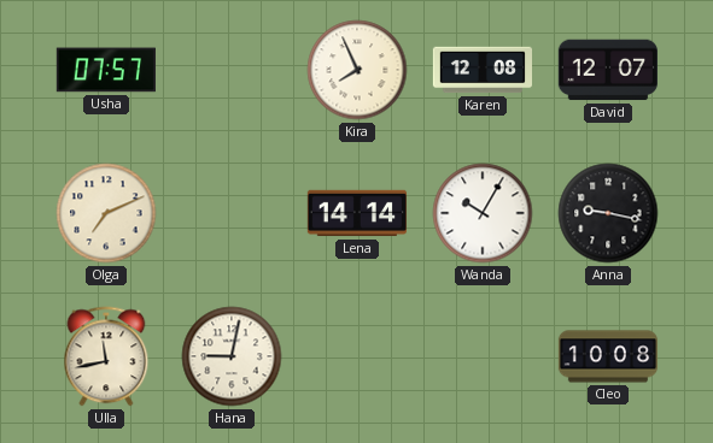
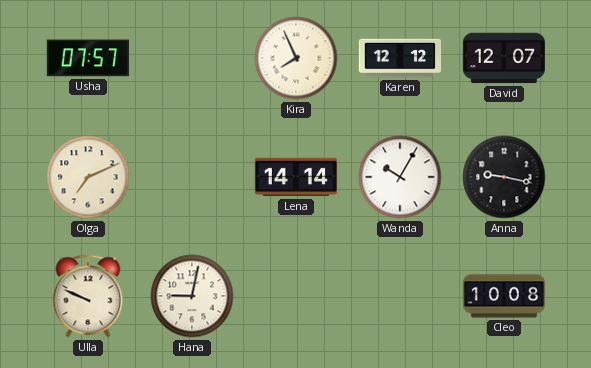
Karen: 12:08 -> 12:12
Ulla: 11:43 -> 9:49
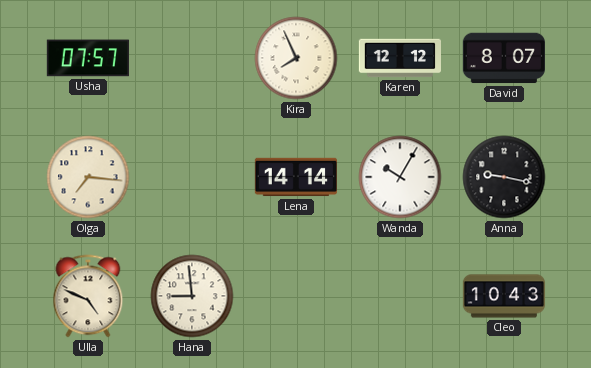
David: 12:07 -> 8:07
Olga: 7:11 -> 7:16
Ulla: 9:49 -> 4:49
Hana: 9:02 -> 8:59
Cleo: 10:08 -> 10:43
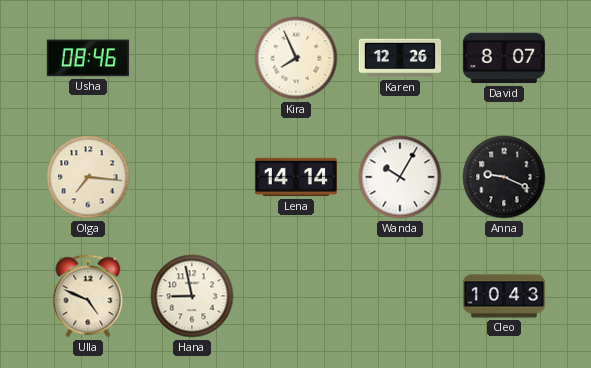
Usha: 07:57 -> 08:46
Karen: 12:12 -> 12:26
Anna: 9:17 -> 9:19
Hana: 8:59 -> 8:58
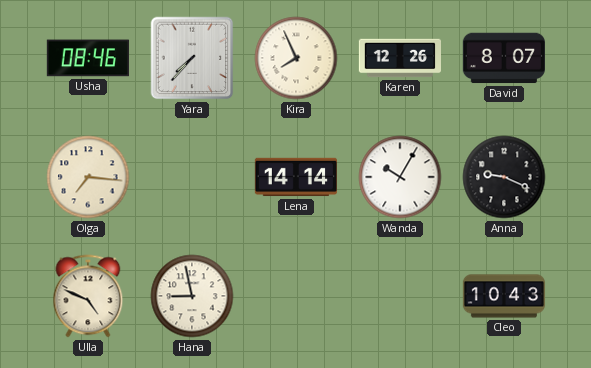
Yara: none -> 7:37
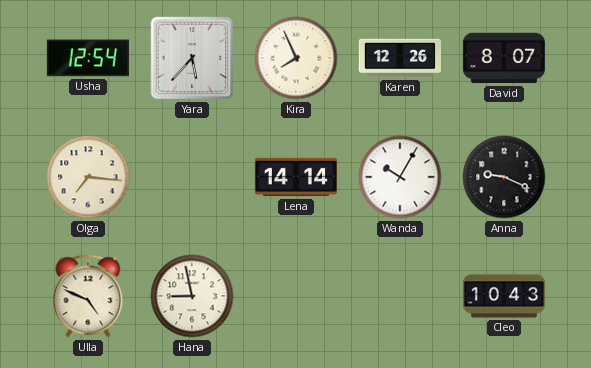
Usha: 08:46 -> 12:54
Yara: 7:37 -> 5:37
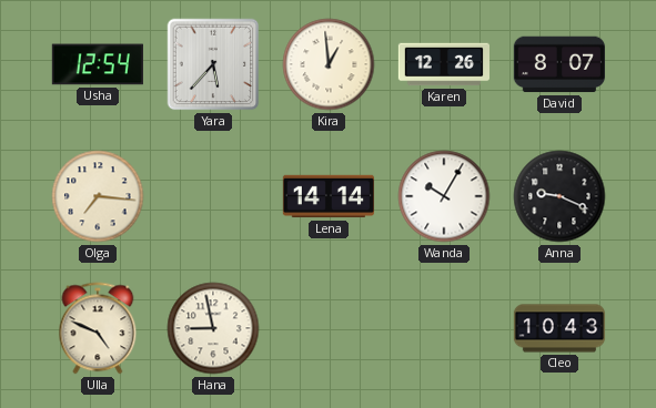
Kira: 7:56 -> 12:59
